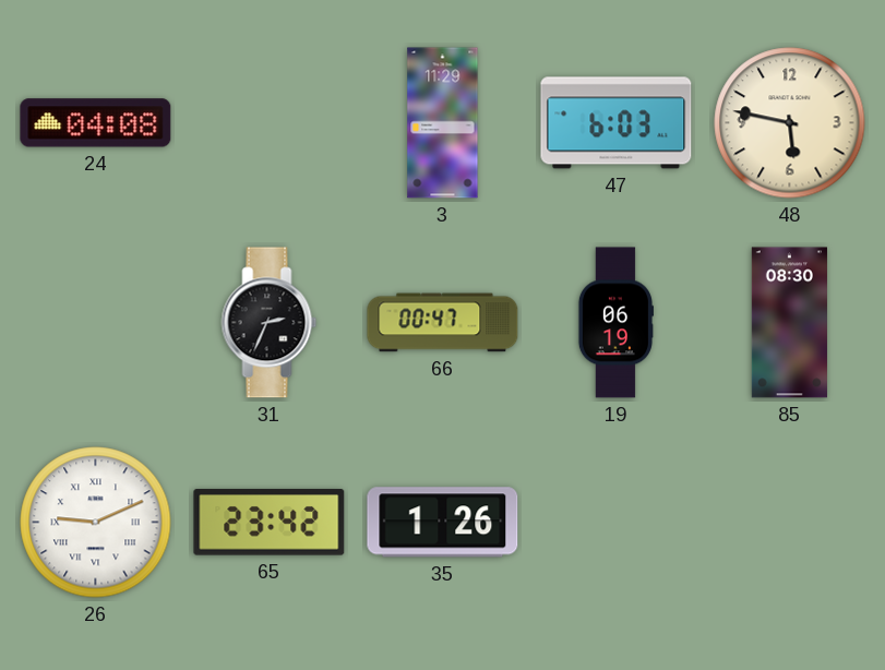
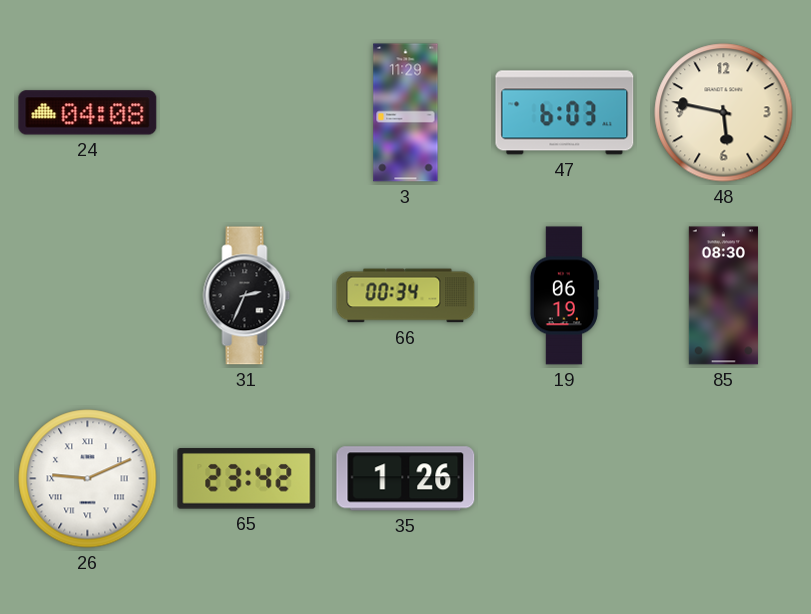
66: 00:47 -> 00:34
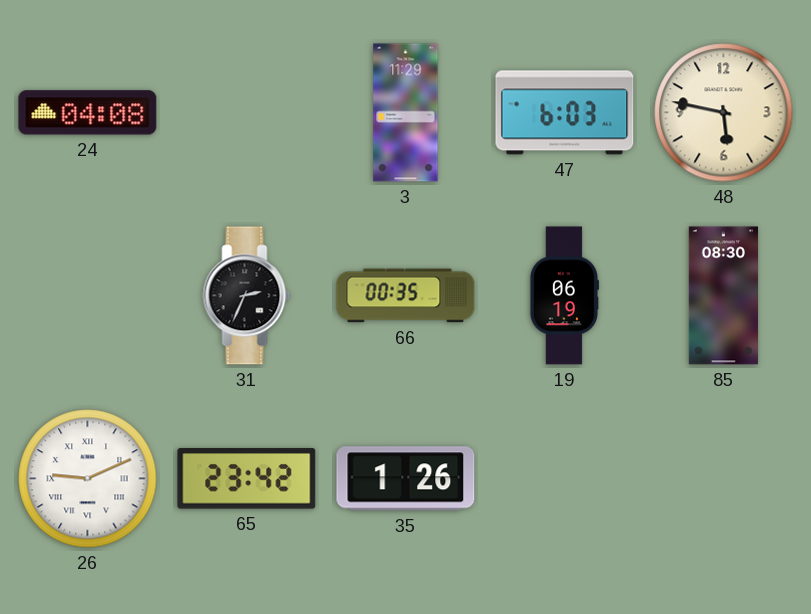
66: 00:34 -> 00:35
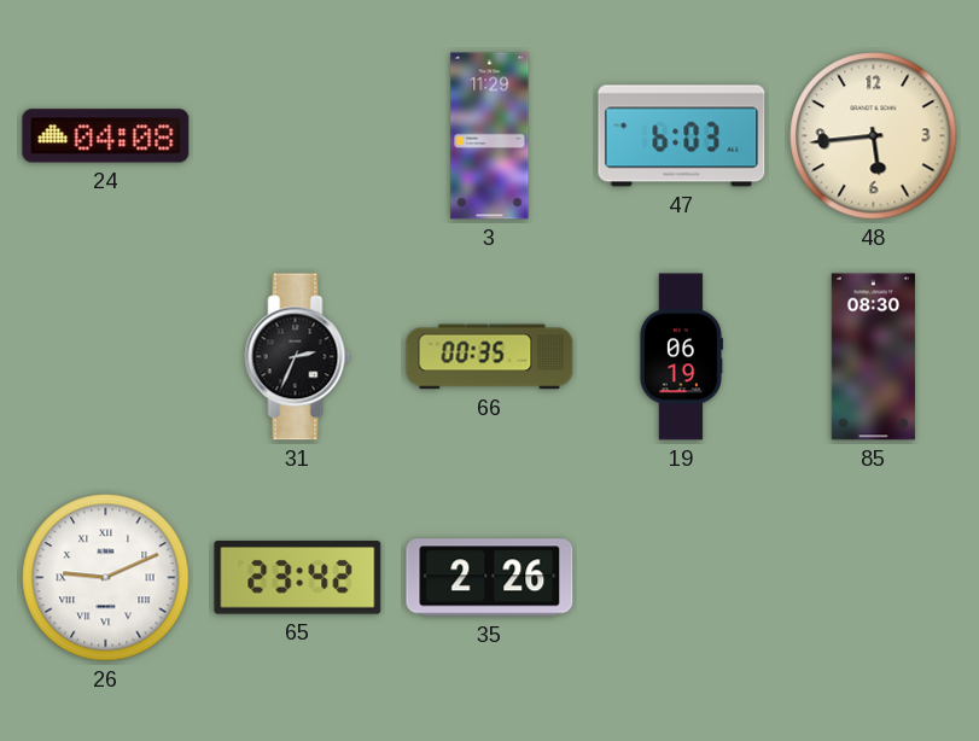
48: 5:47 -> 5:44
35: 1:26 -> 2:26
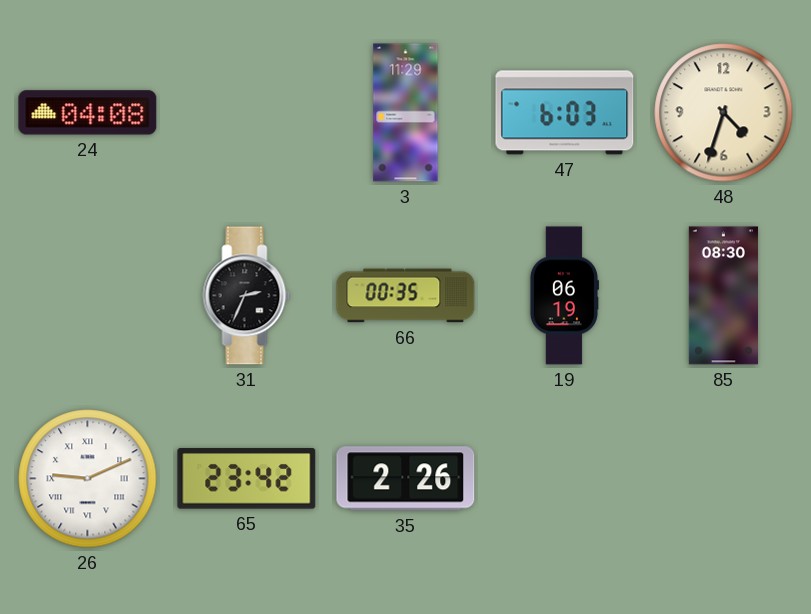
48: 5:44 -> 4:33
